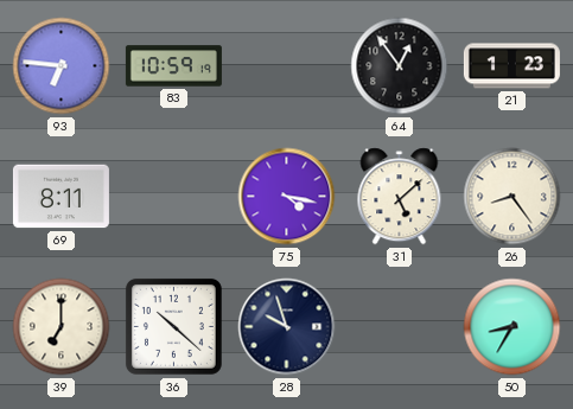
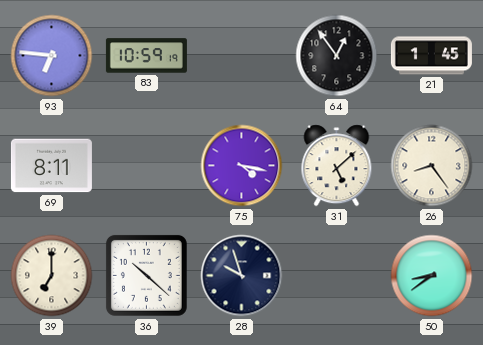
21: 1:23 -> 1:45
50: 8:35 -> 8:39
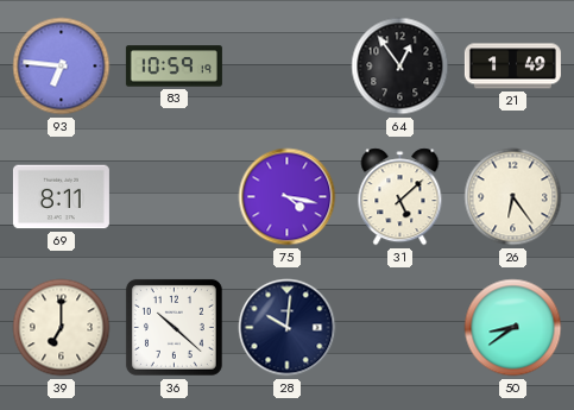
21: 1:45 -> 1:49
26: 8:24 -> 6:24
28: 9:57 -> 10:01
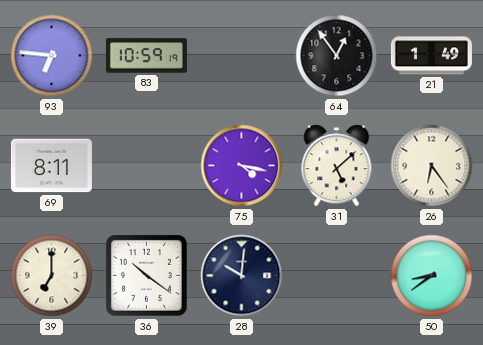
36: 10:22 -> 10:21
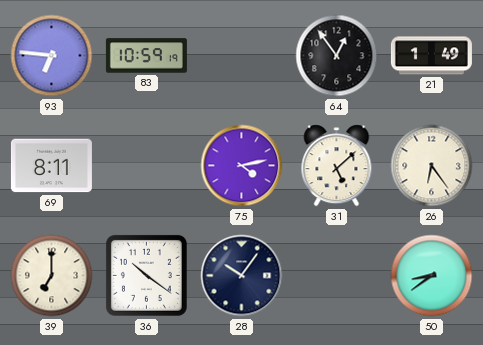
75: 4:17 -> 4:13
28: 10:01 -> 10:06
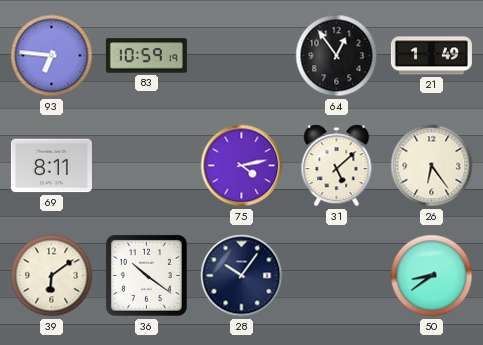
39: 7:00 -> 6:09
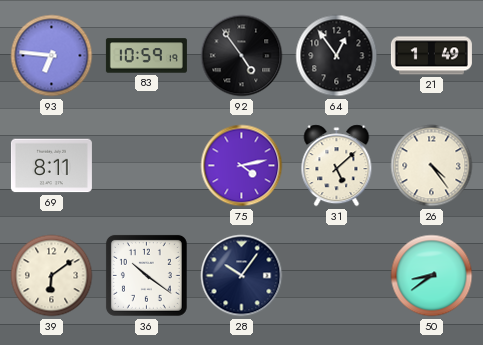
92: none -> 4:54
26: 6:24 -> 4:24
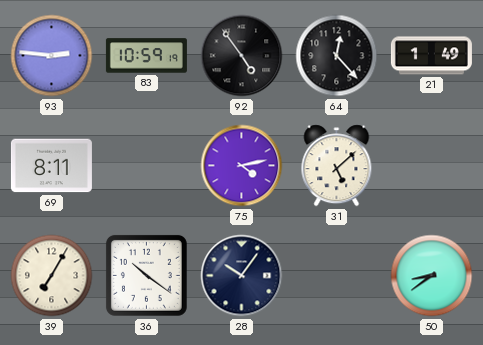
93: 6:46 -> 2:46
64: 12:54 -> 12:23
26: 4:24 -> none
39: 6:09 -> 7:05
